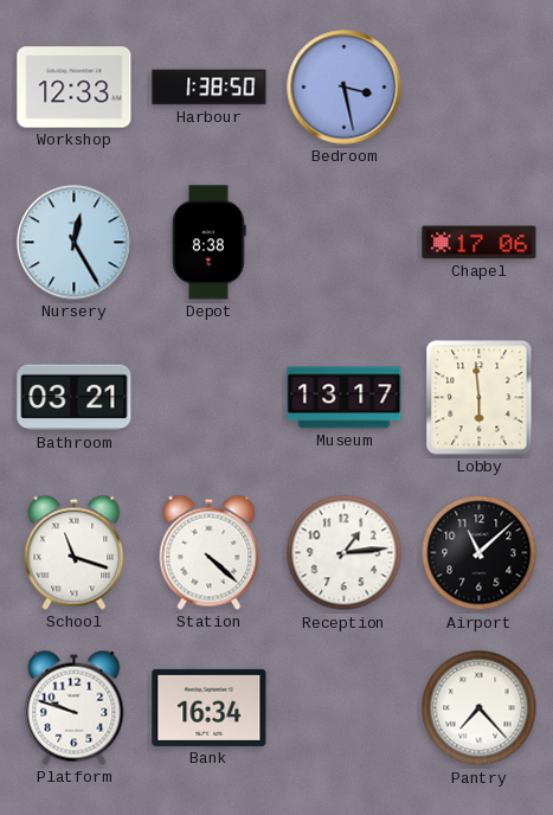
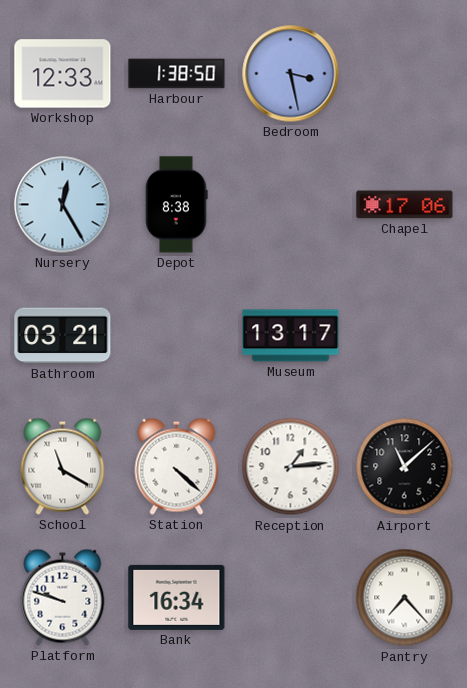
Lobby: 5:59 -> none
School: 11:18 -> 11:20
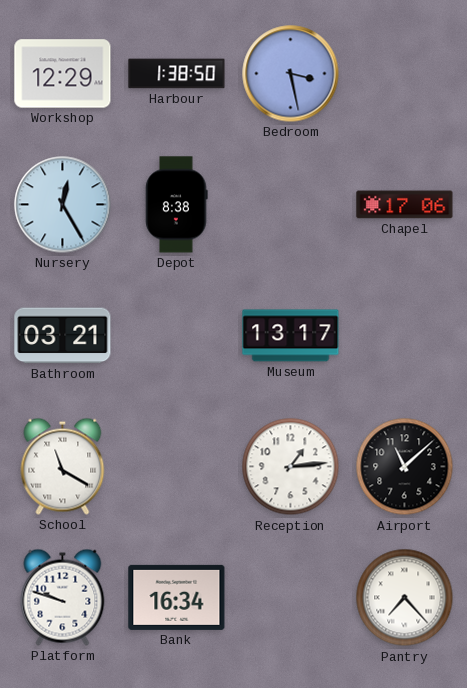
Workshop: 12:33 -> 12:29
Station: 4:22 -> none
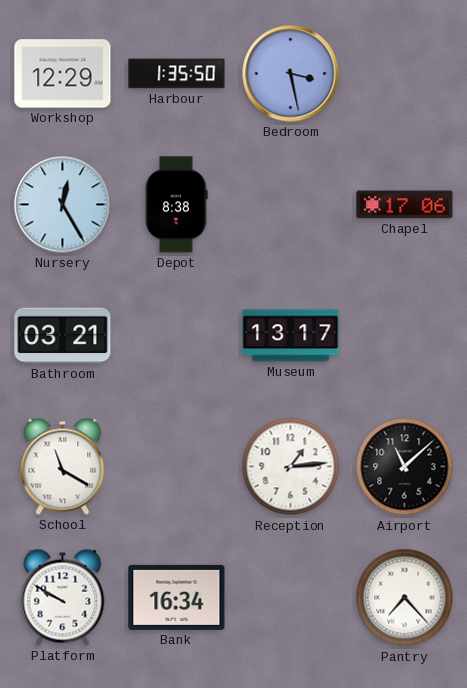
Harbour: 1:38 -> 1:35
Platform: 9:48 -> 9:50
